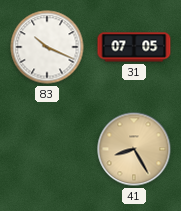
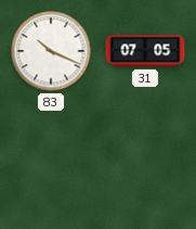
41: 8:25 -> none
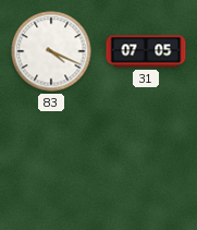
83: 10:19 -> 4:19
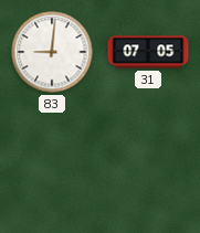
83: 4:19 -> 9:01
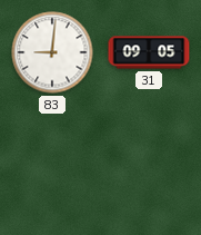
31: 07:05 -> 09:05
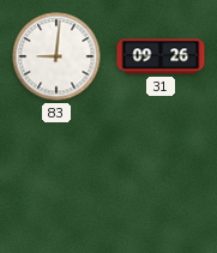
31: 09:05 -> 09:26
